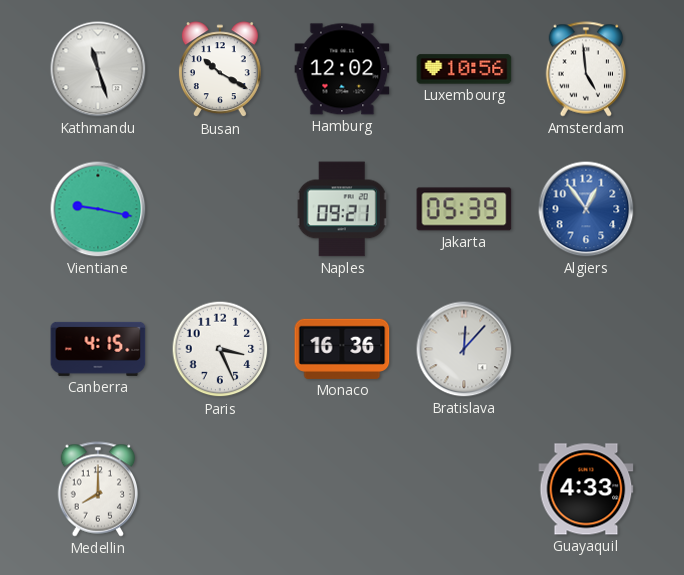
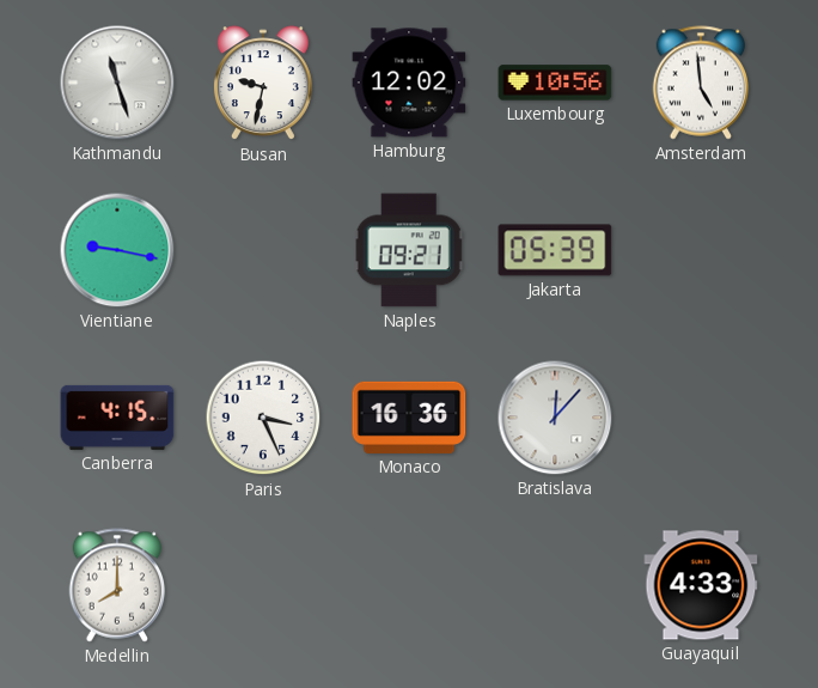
Busan: 10:20 -> 9:32
Algiers: 12:54 -> none
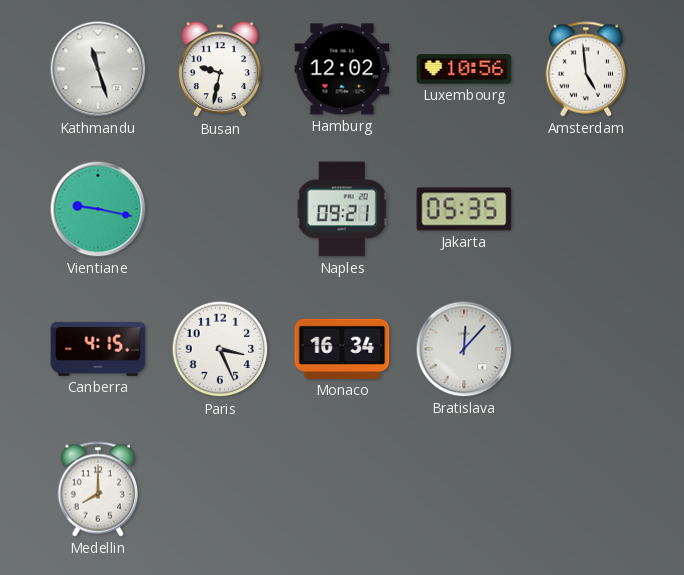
Jakarta: 05:39 -> 05:35
Monaco: 16:36 -> 16:34
Guayaquil: 4:33 -> none
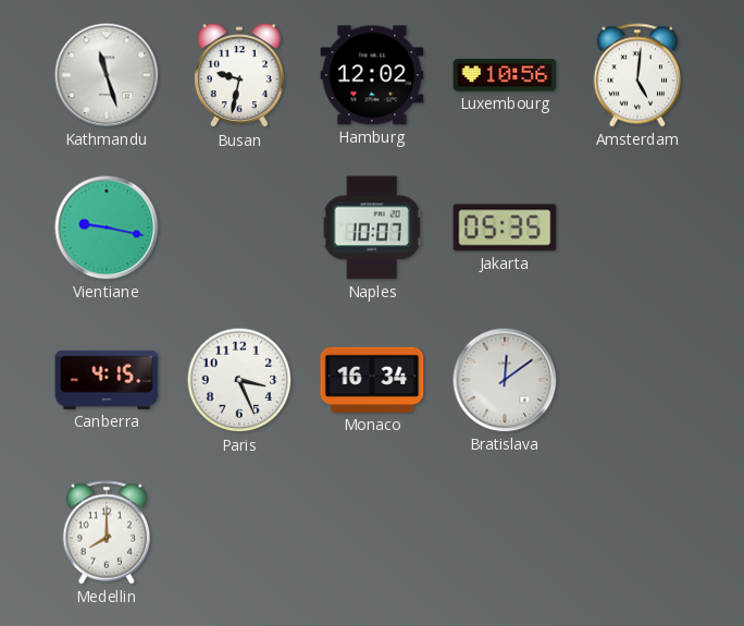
Amsterdam: 4:59 -> 5:01
Naples: 09:21 -> 10:07
Bratislava: 12:07 -> 12:09
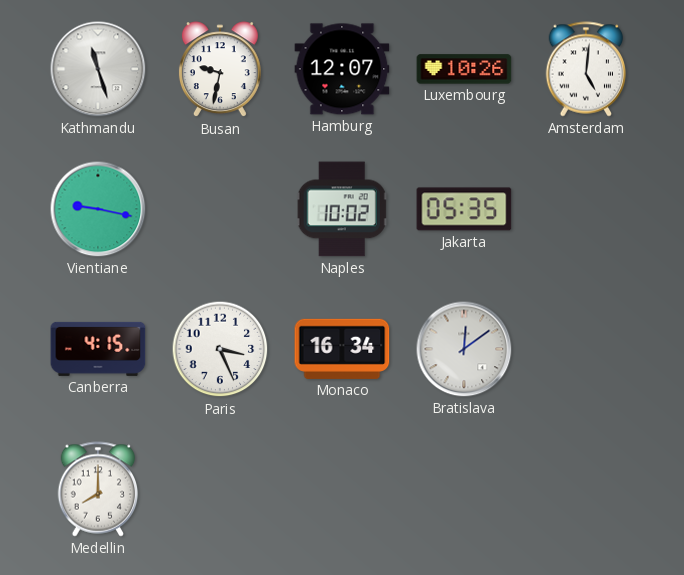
Hamburg: 12:02 -> 12:07
Luxembourg: 10:56 -> 10:26
Naples: 10:07 -> 10:02
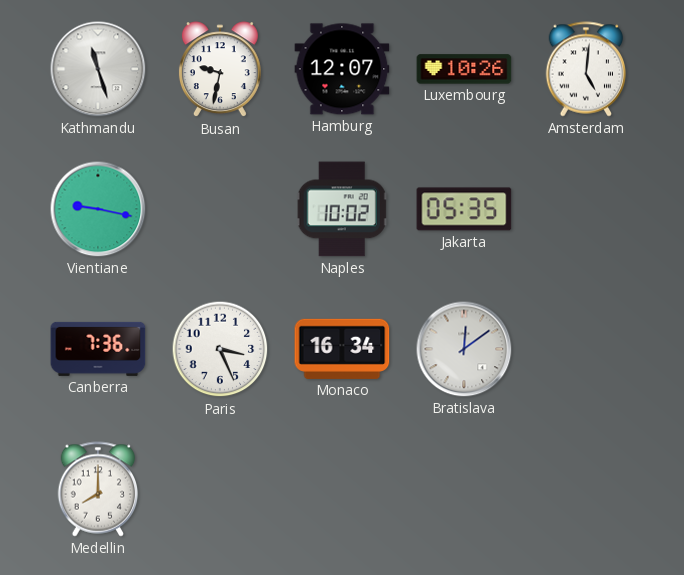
Canberra: 4:15 -> 7:36
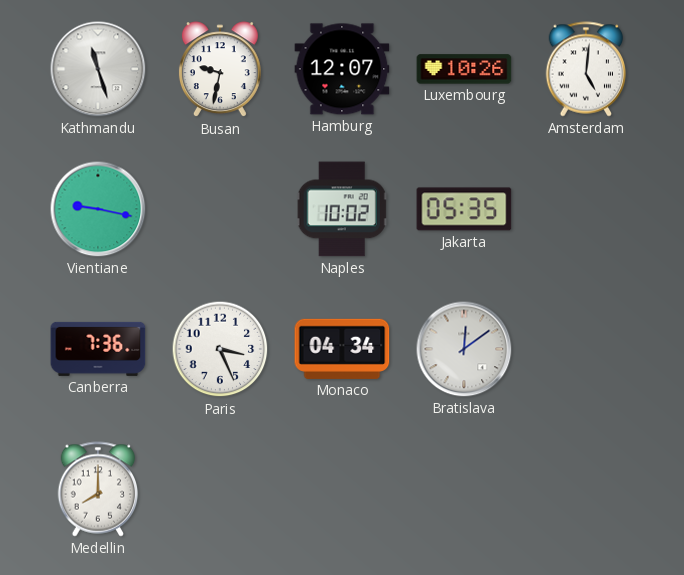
Monaco: 16:34 -> 04:34
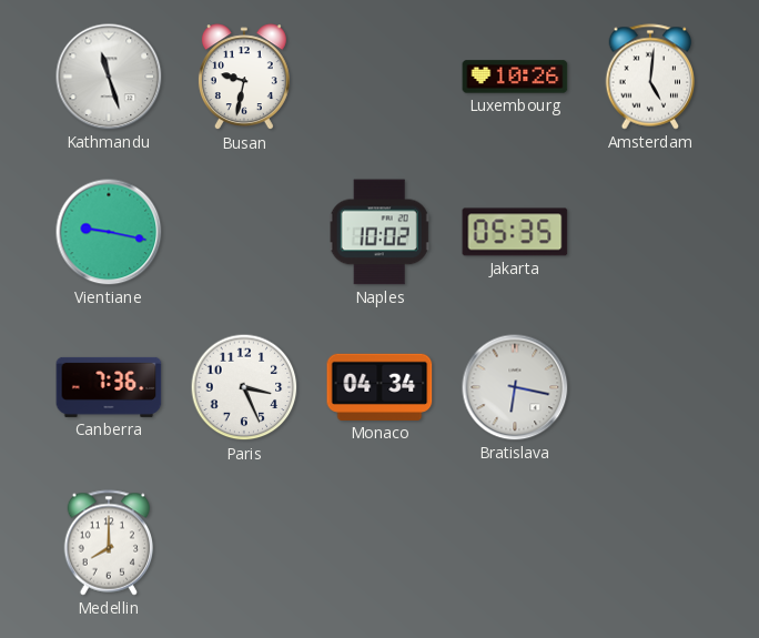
Hamburg: 12:07 -> none
Bratislava: 12:09 -> 6:17
